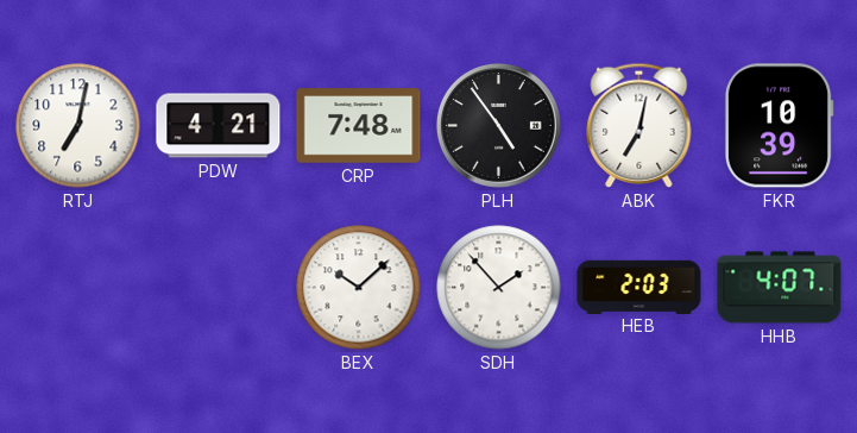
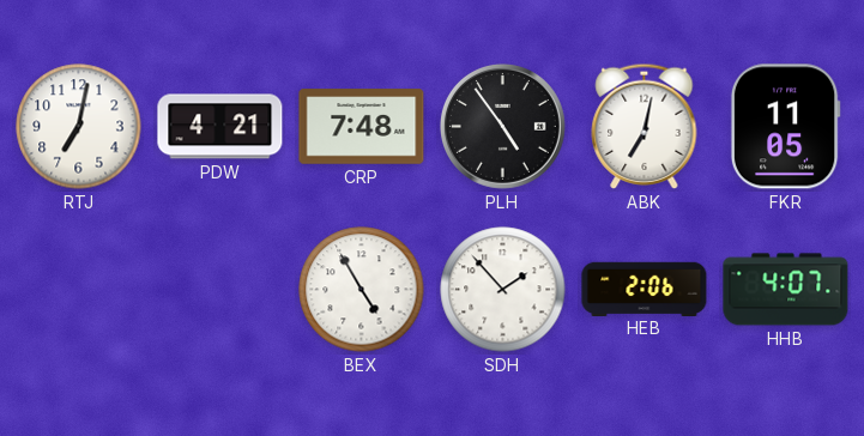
FKR: 10:39 -> 11:05
BEX: 10:08 -> 4:55
HEB: 2:03 -> 2:06
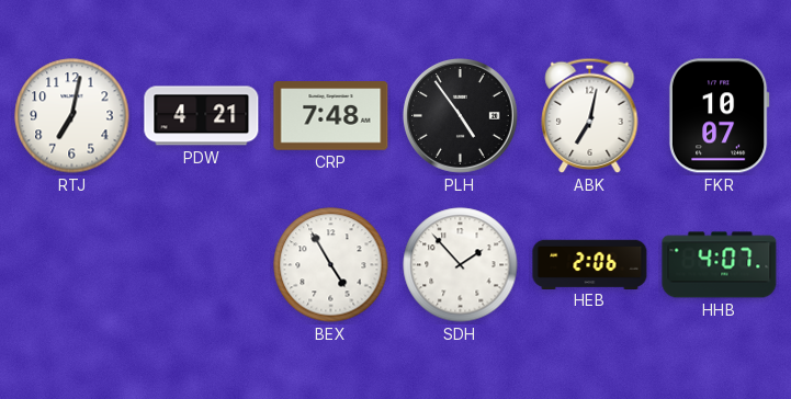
FKR: 11:05 -> 10:07
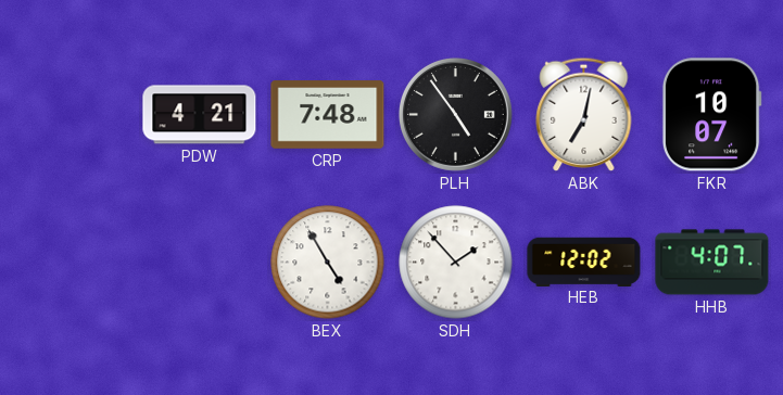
RTJ: 7:02 -> none
HEB: 2:06 -> 12:02
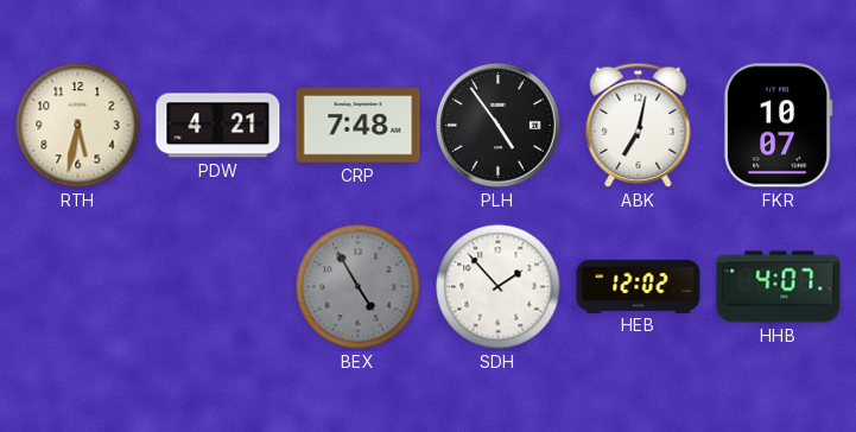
RTH: none -> 5:32
BEX dial: white -> grey
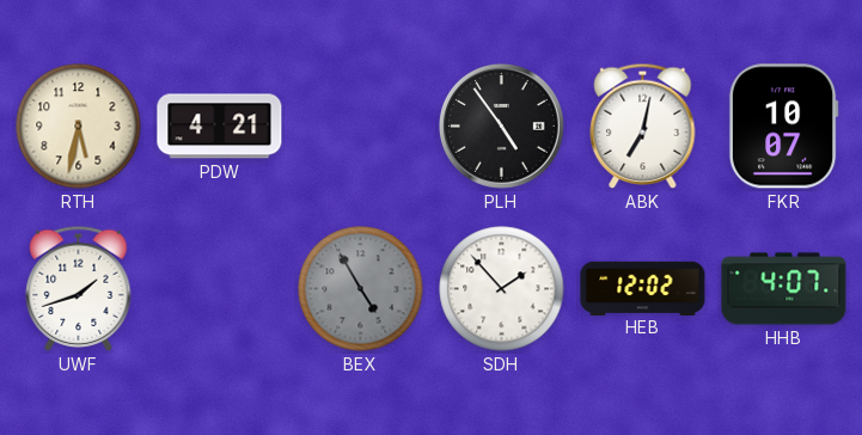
CRP: 7:48 -> none
UWF: none -> 1:42
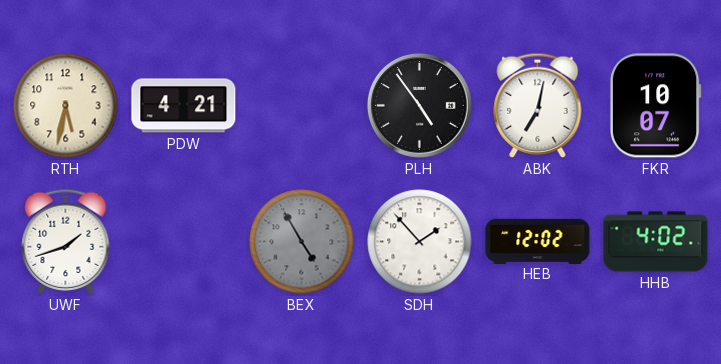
HHB: 4:07 -> 4:02
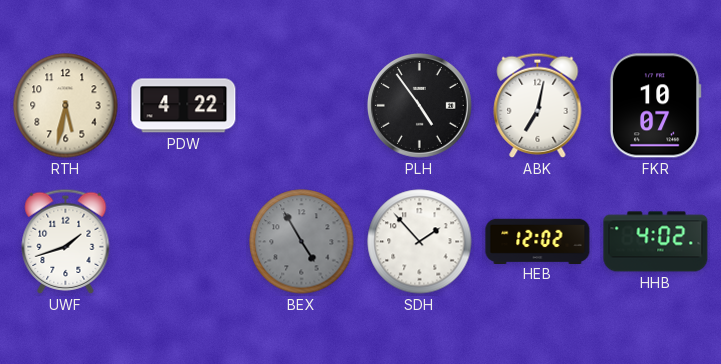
PDW: 4:21 -> 4:22
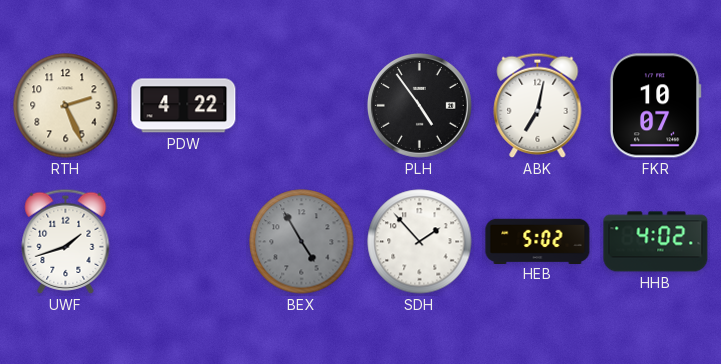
RTH: 5:32 -> 2:26
HEB: 12:02 -> 5:02
